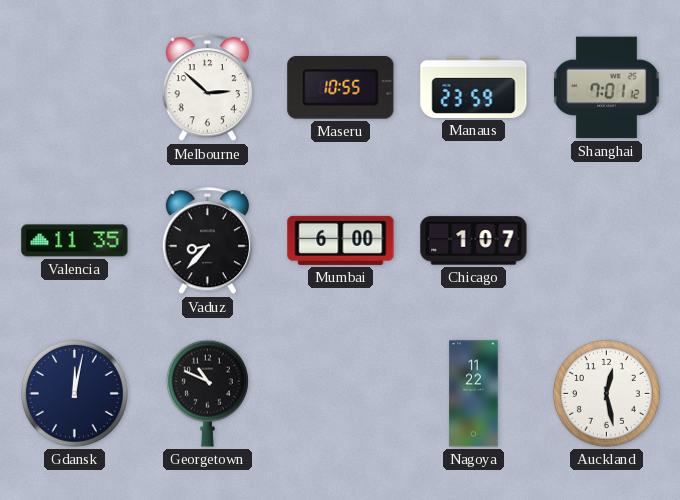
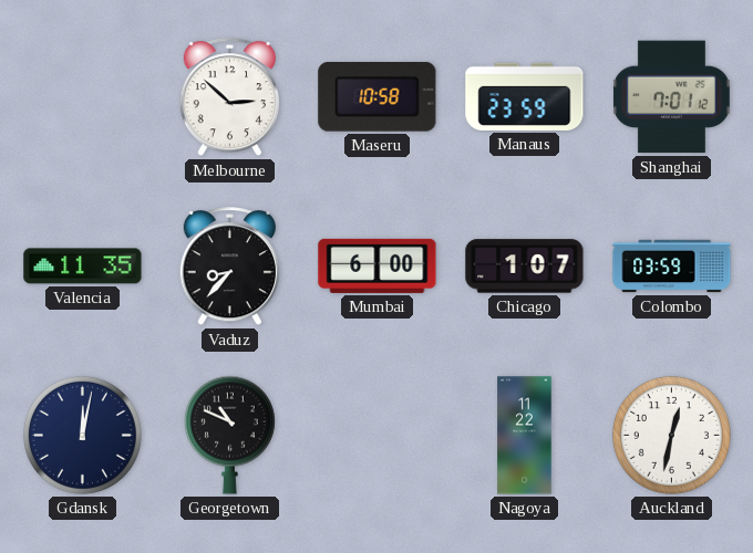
Maseru: 10:55 -> 10:58
Colombo: none -> 03:59
Auckland: 12:28 -> 12:32
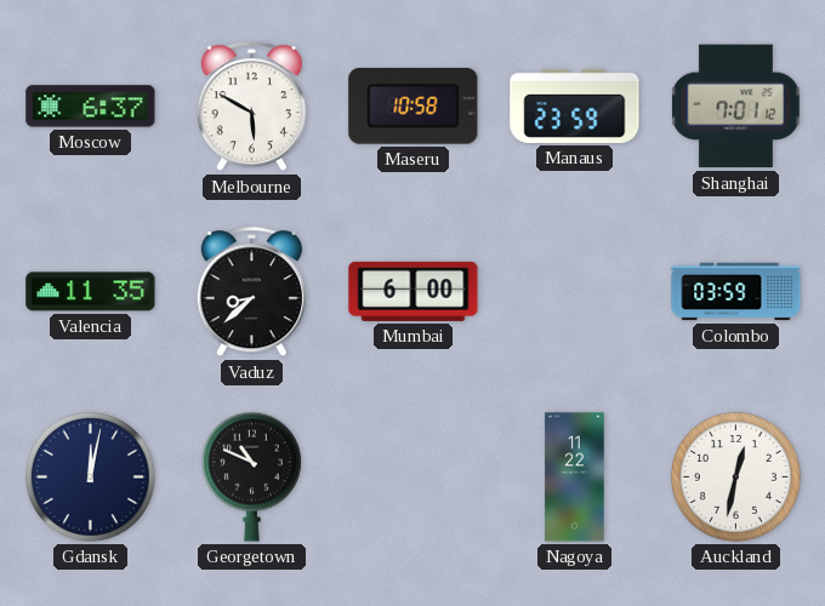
Moscow: none -> 6:37
Melbourne: 2:52 -> 5:50
Vaduz: 8:37 -> 8:38
Chicago: 1:07 -> none
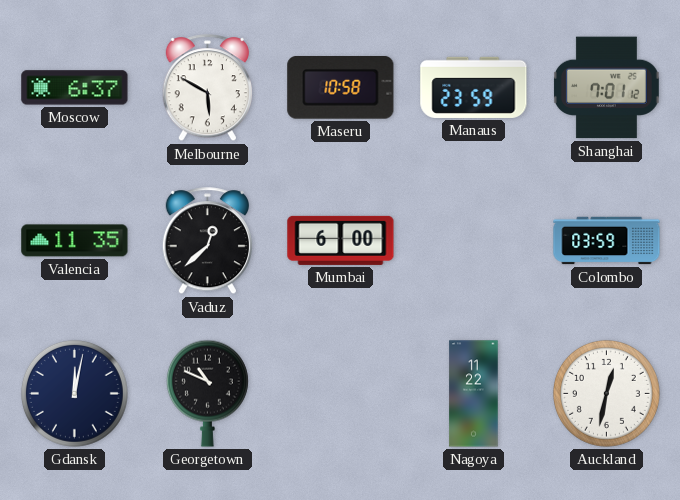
Vaduz: 8:38 -> 12:38
